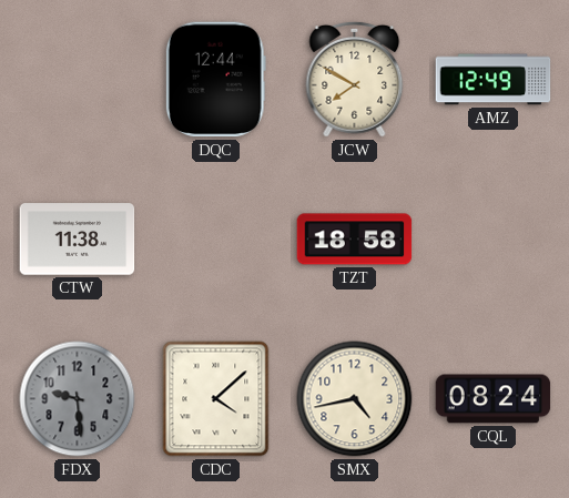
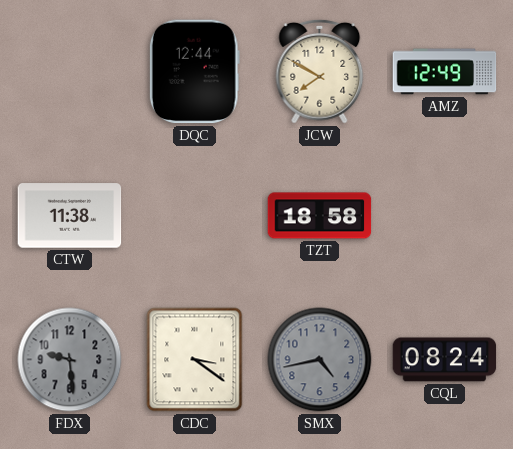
CDC: 4:08 -> 3:21
SMX dial: cream -> grey
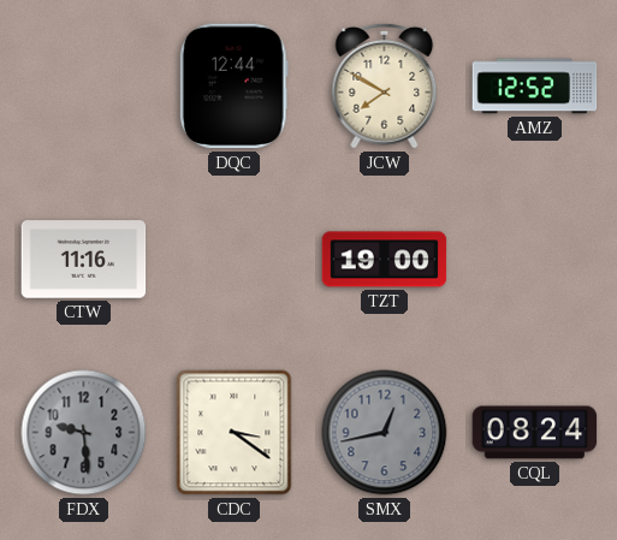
AMZ: 12:49 -> 12:52
CTW: 11:38 -> 11:16
TZT: 18:58 -> 19:00
SMX: 4:43 -> 12:43
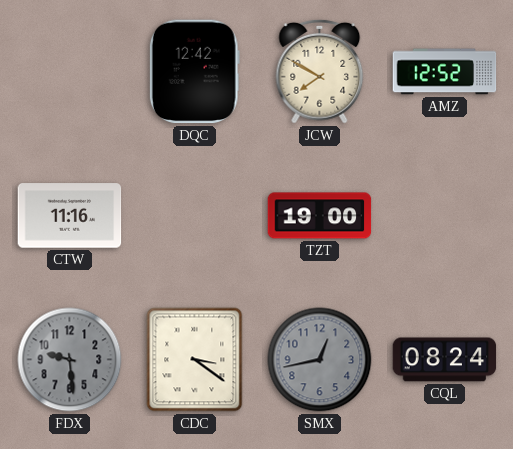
DQC: 12:44 -> 12:42
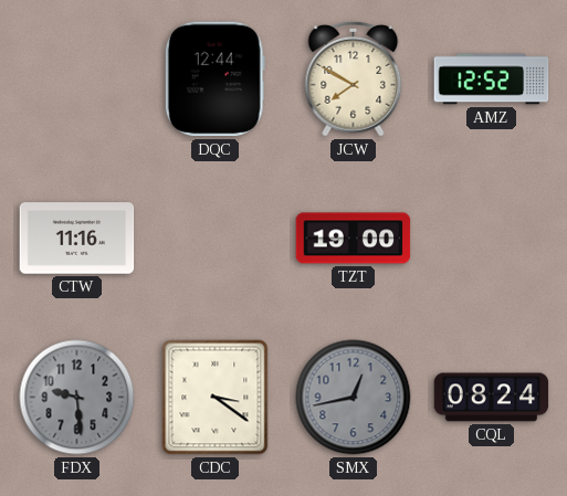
DQC: 12:42 -> 12:44
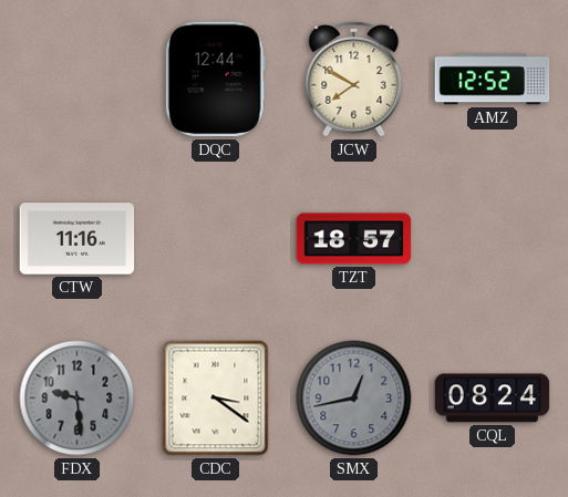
TZT: 19:00 -> 18:57
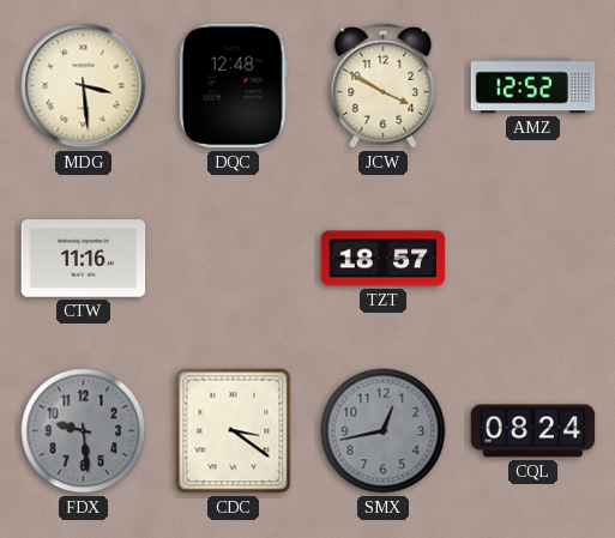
MDG: none -> 3:29
DQC: 12:44 -> 12:48
JCW: 7:50 -> 3:50
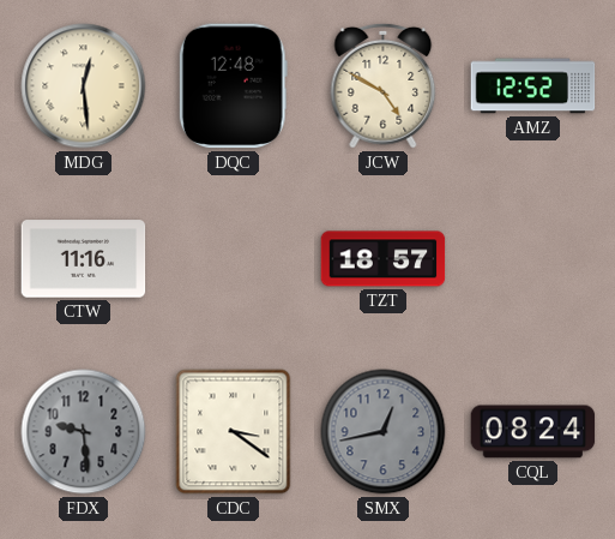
MDG: 3:29 -> 12:29
JCW: 3:50 -> 4:50
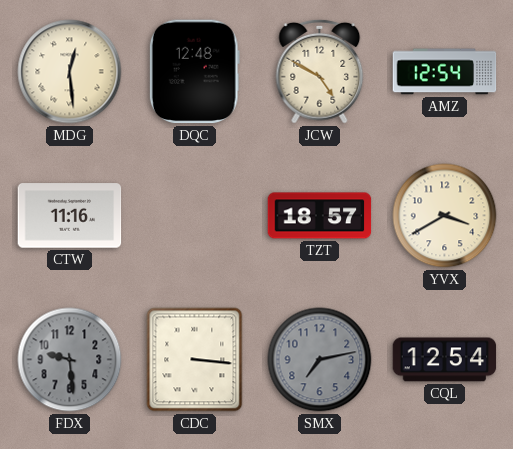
AMZ: 12:52 -> 12:54
YVX: none -> 3:40
CDC: 3:21 -> 3:16
SMX: 12:43 -> 7:13
CQL: 08:24 -> 12:54
